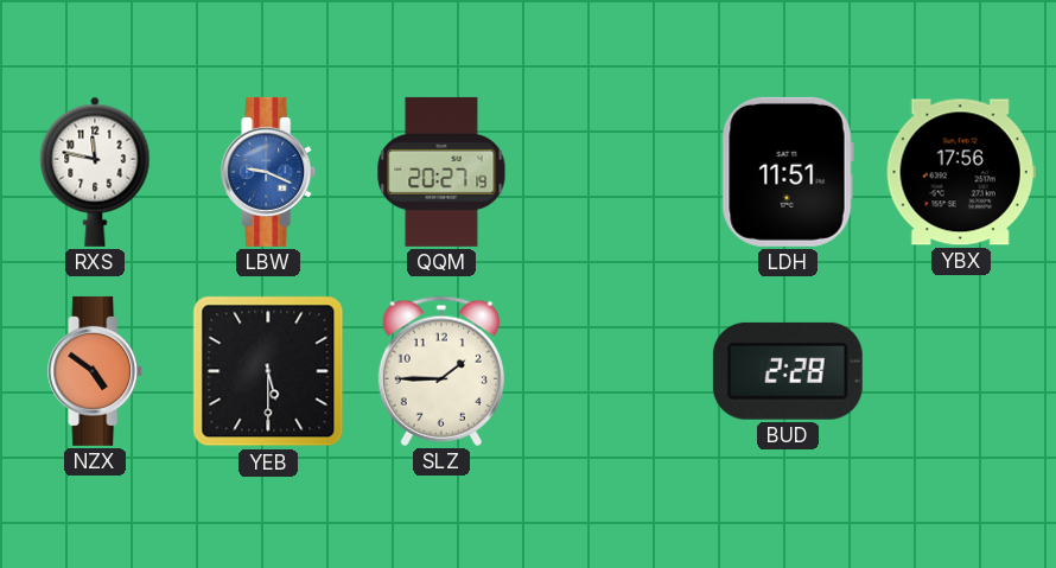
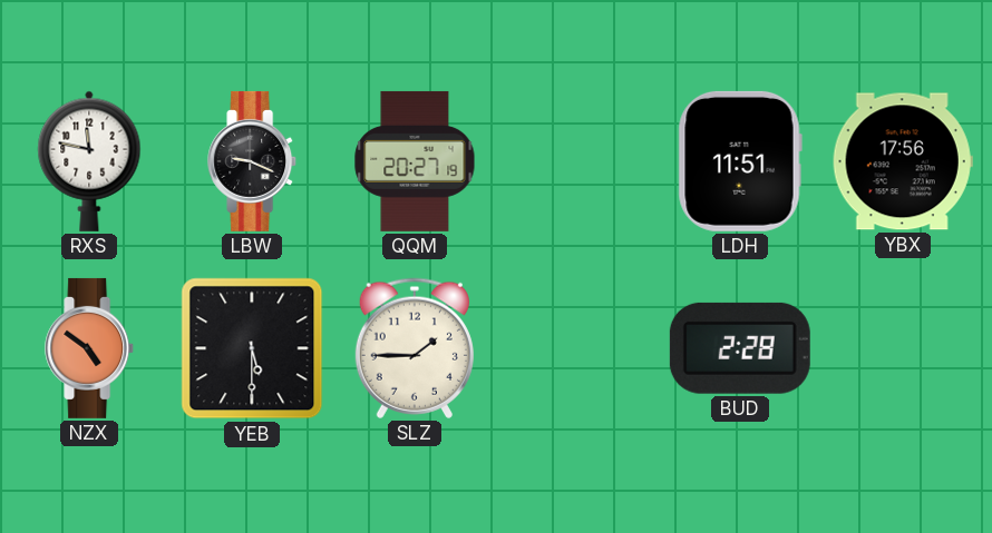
LBW dial: blue -> black
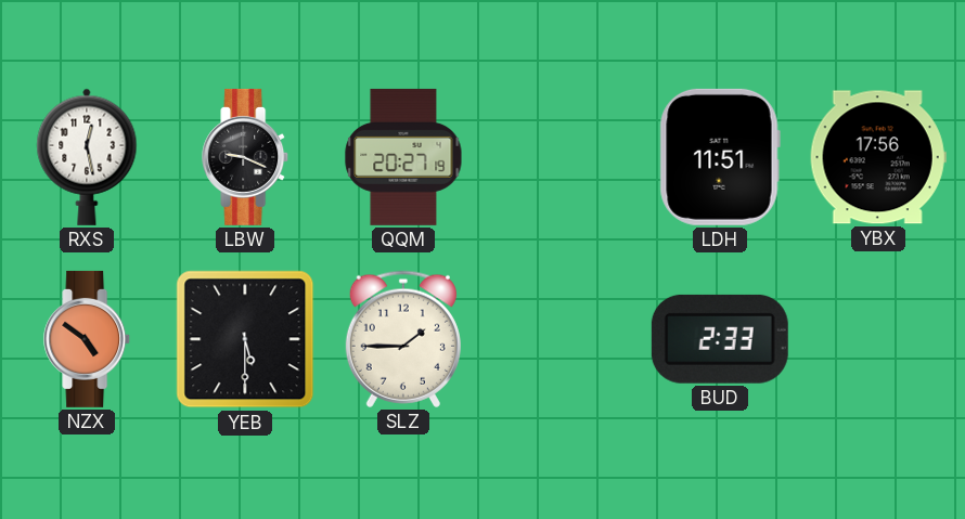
RXS: 11:47 -> 12:28
BUD: 2:28 -> 2:33
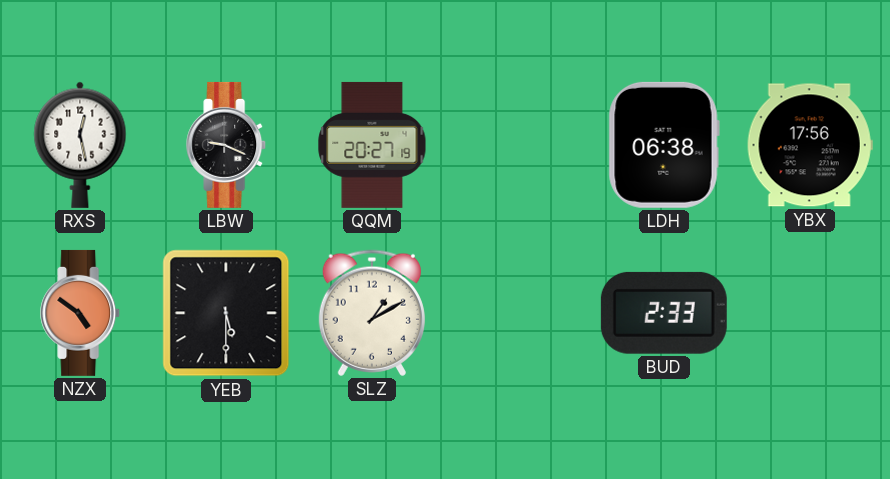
LDH: 11:51 -> 06:38
SLZ: 1:45 -> 1:10
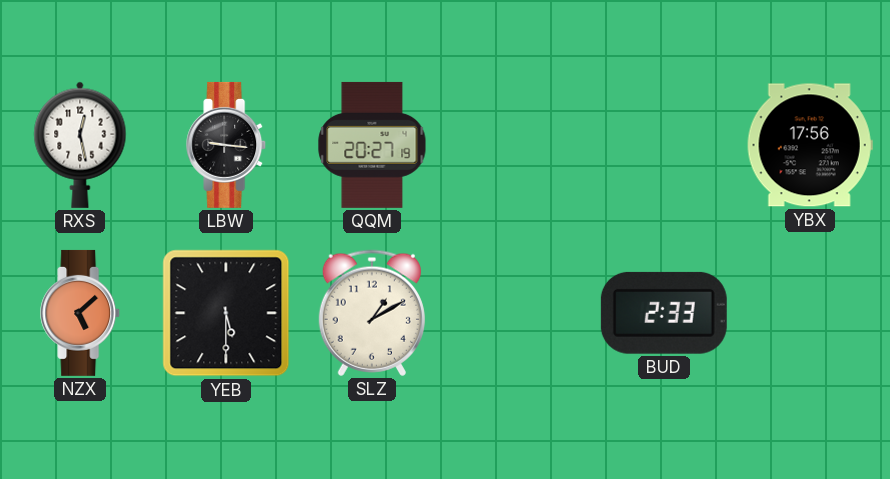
LBW: 9:19 -> 9:16
LDH: 06:38 -> none
NZX: 4:51 -> 5:08
